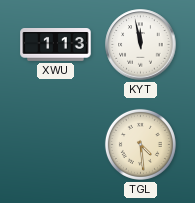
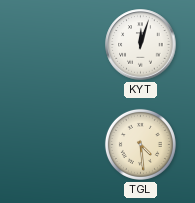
XWU: 1:13 -> none
KYT: 11:58 -> 12:03
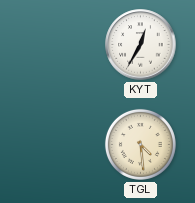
KYT: 12:03 -> 12:35
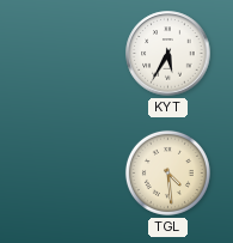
KYT: 12:35 -> 5:35
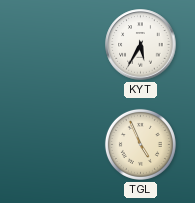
TGL: 4:29 -> 4:56
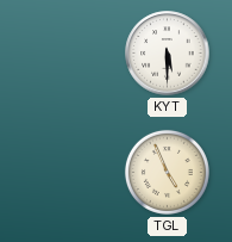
KYT: 5:35 -> 5:30
